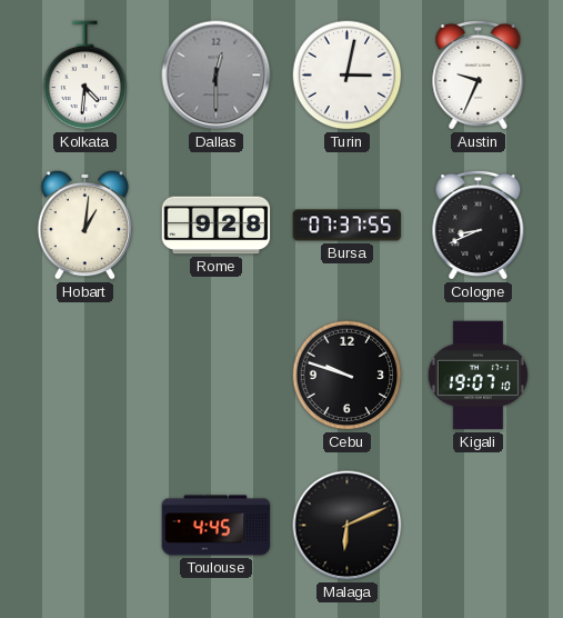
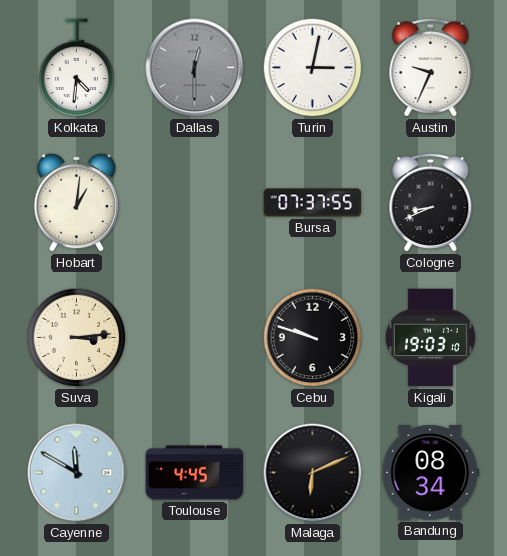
Rome: 9:28 -> none
Suva: none -> 3:14
Kigali: 19:07 -> 19:03
Cayenne: none -> 11:50
Bandung: none -> 08:34
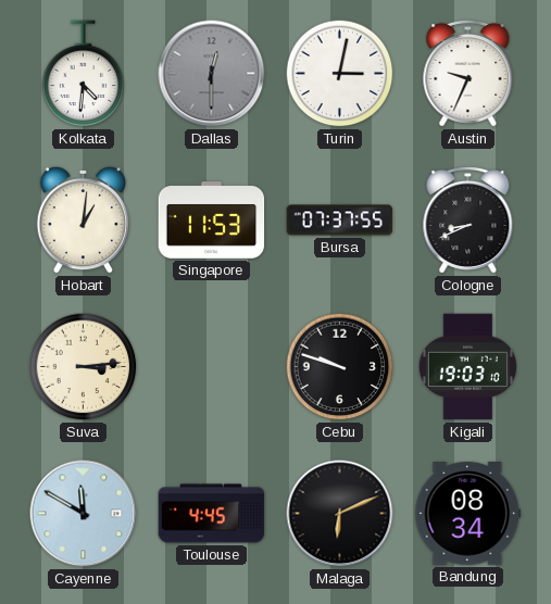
Singapore: none -> 11:53
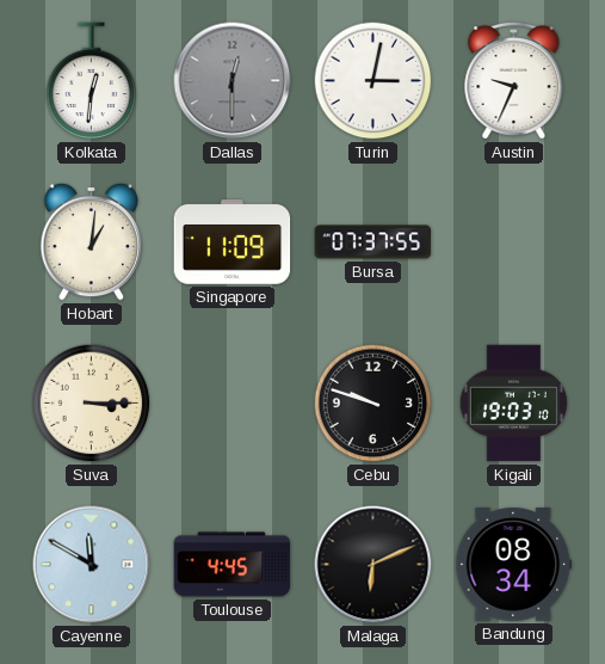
Kolkata: 4:31 -> 12:31
Singapore: 11:53 -> 11:09
Cologne: 8:41 -> none
Suva: 3:14 -> 3:15
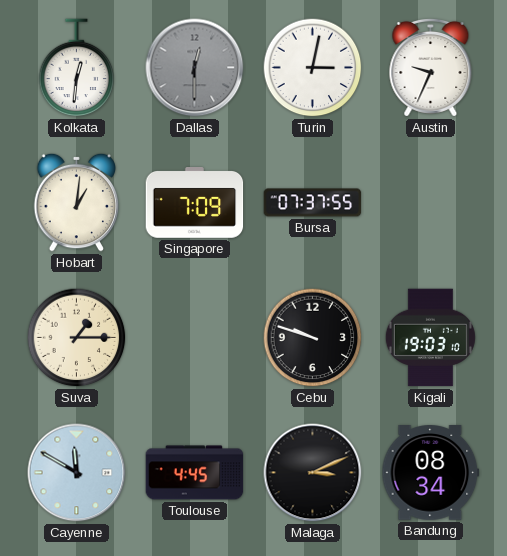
Singapore: 11:09 -> 7:09
Suva: 3:15 -> 1:15
Malaga: 6:11 -> 3:11
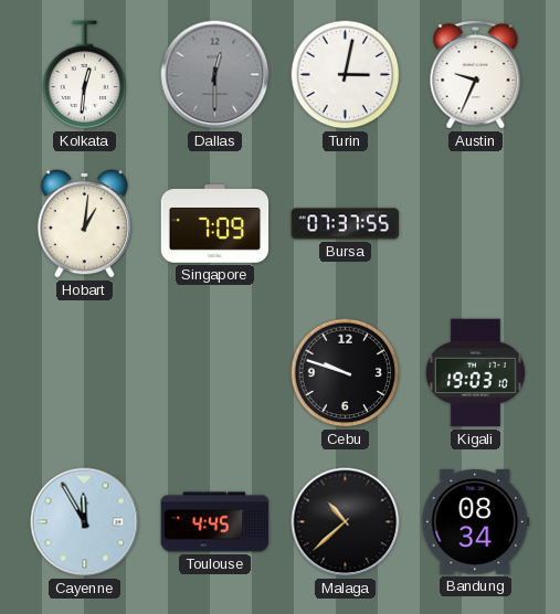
Suva: 1:15 -> none
Cayenne: 11:50 -> 11:55
Malaga: 3:11 -> 10:38
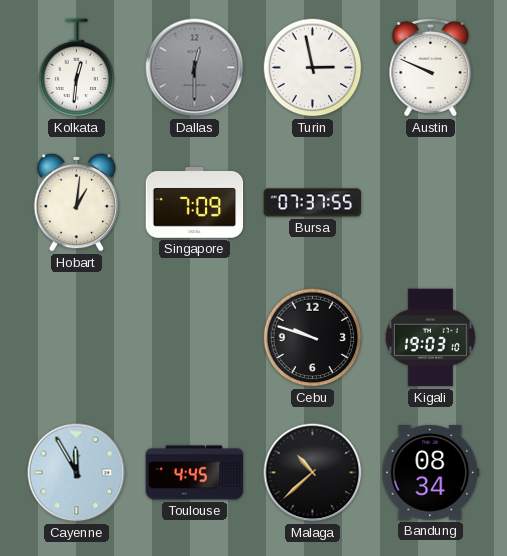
Turin: 3:02 -> 2:58
Austin: 9:34 -> 9:49
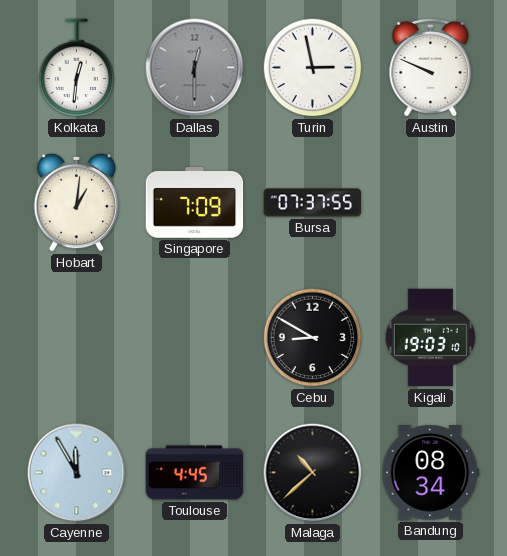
Cebu: 9:48 -> 8:50
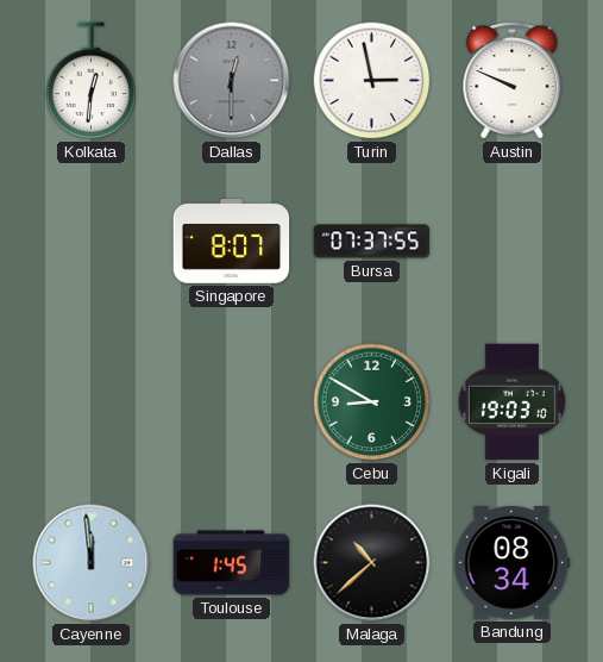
Hobart: 1:01 -> none
Singapore: 7:09 -> 8:07
Cebu dial: black -> green
Cayenne: 11:55 -> 11:59
Toulouse: 4:45 -> 1:45
